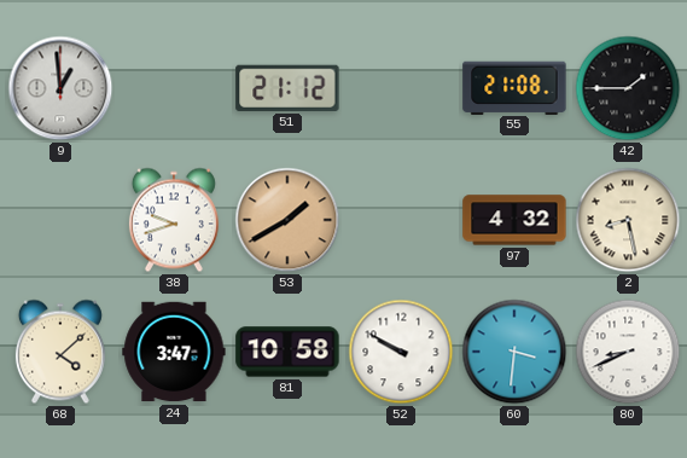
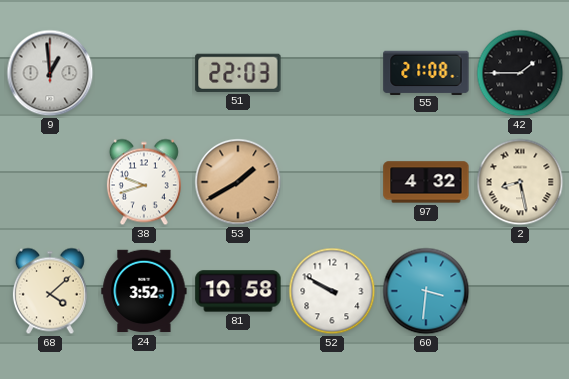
51: 21:12 -> 22:03
24: 3:47 -> 3:52
80: 8:41 -> none
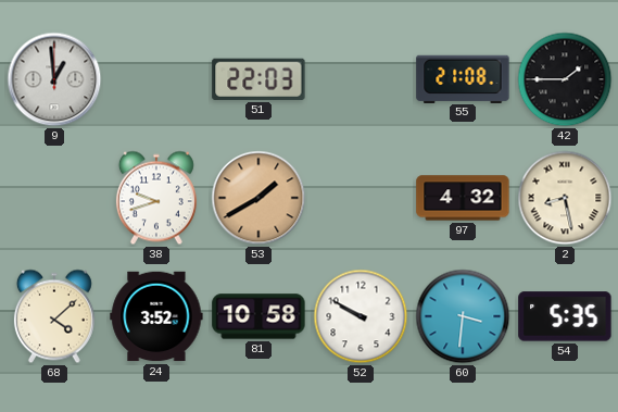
54: none -> 5:35
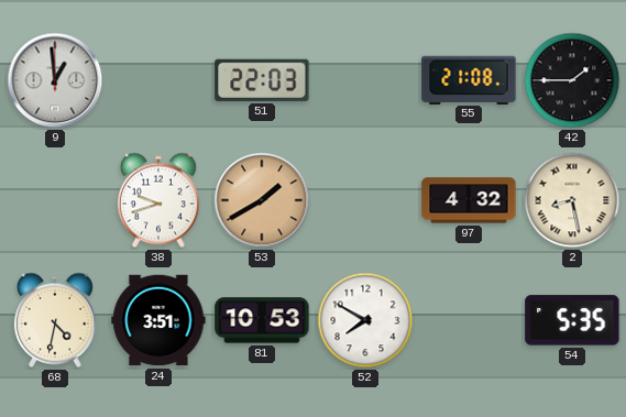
68: 4:08 -> 4:32
24: 3:52 -> 3:51
81: 10:58 -> 10:53
52: 9:50 -> 7:50
60: 3:31 -> none
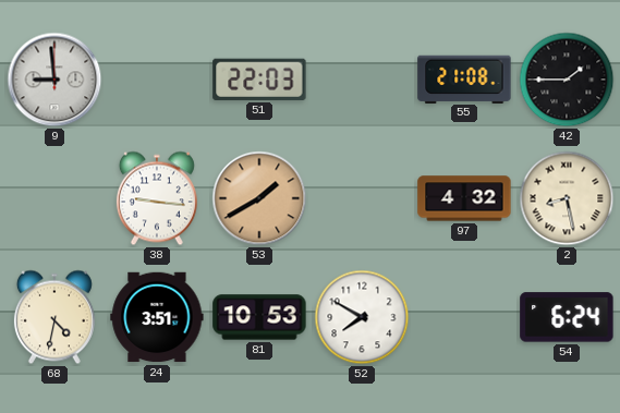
9: 12:59 -> 8:59
38: 9:42 -> 9:16
54: 5:35 -> 6:24
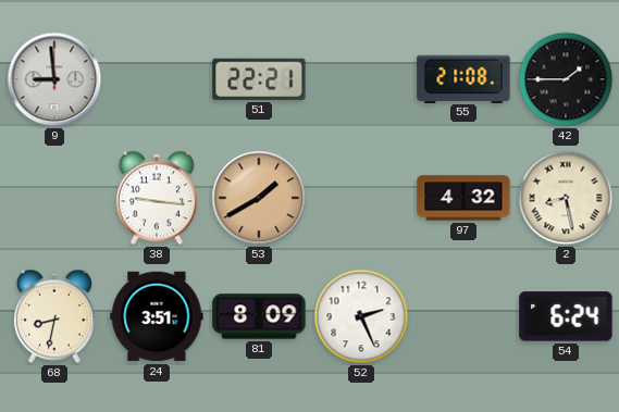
51: 22:03 -> 22:21
68: 4:32 -> 8:32
81: 10:53 -> 8:09
52: 7:50 -> 2:26
